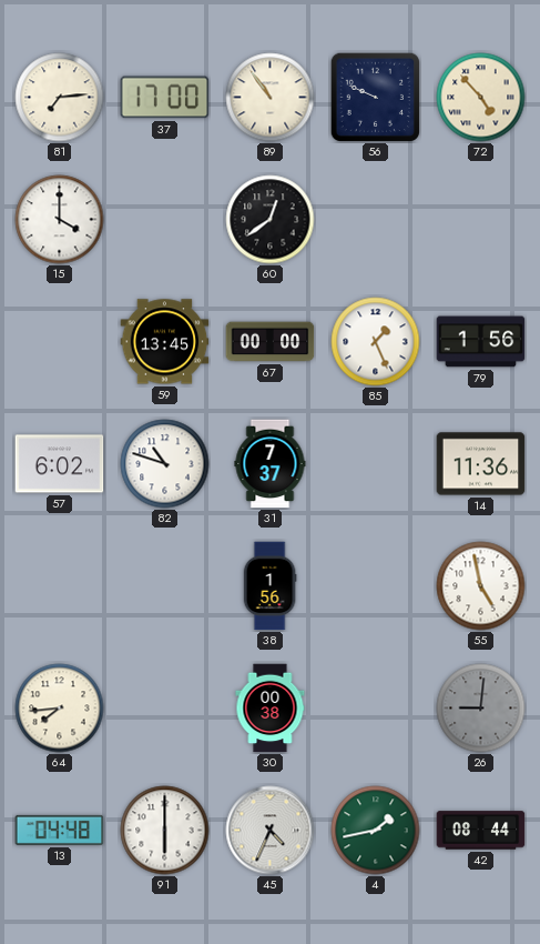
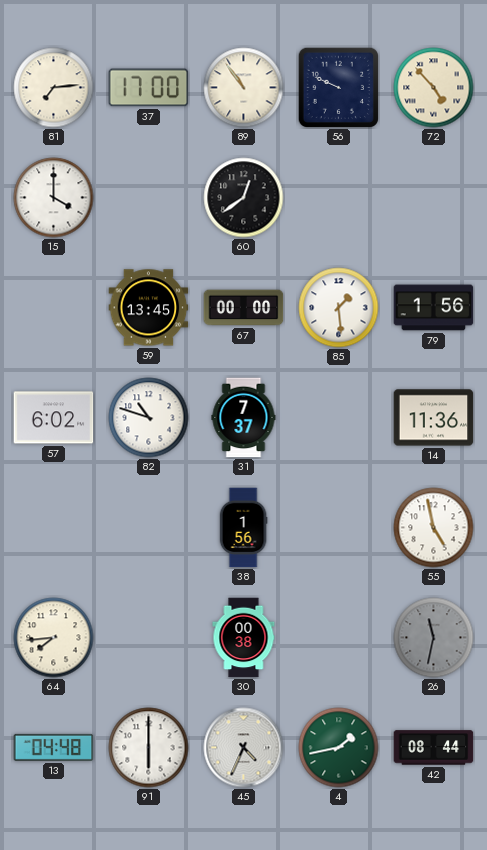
85: 1:26 -> 1:29
26: 9:01 -> 11:32
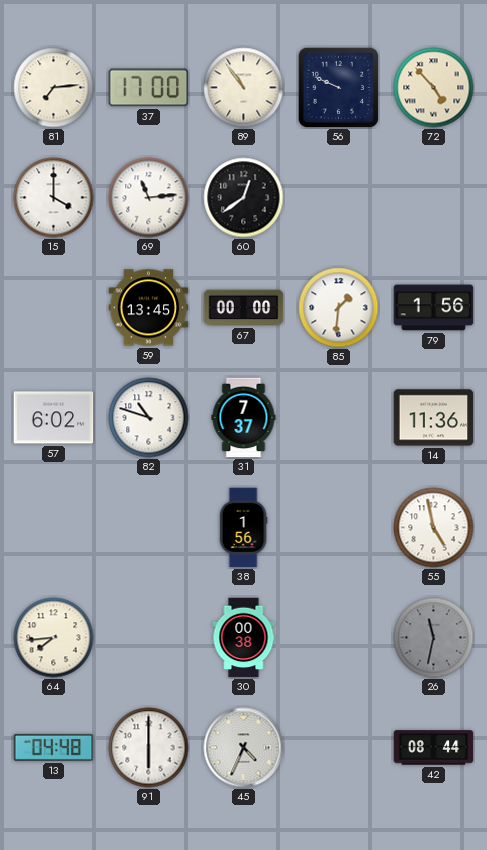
69: none -> 11:14
85: 1:29 -> 1:31
4: 1:43 -> none
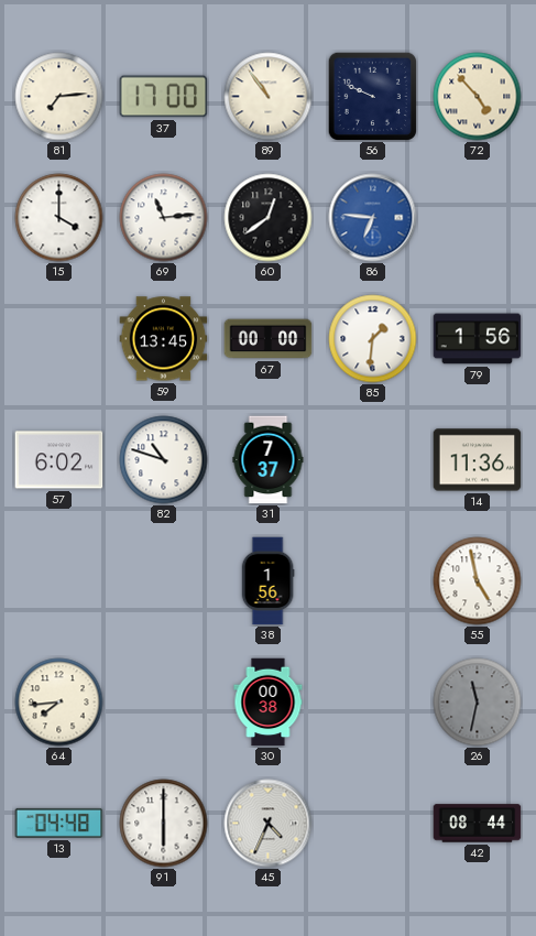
86: none -> 6:46
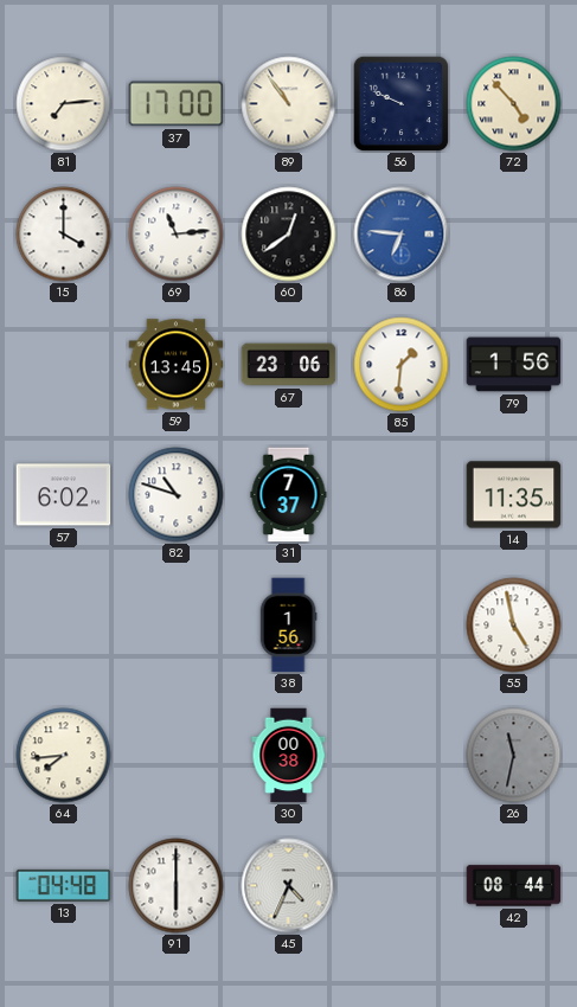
67: 00:00 -> 23:06
14: 11:36 -> 11:35
